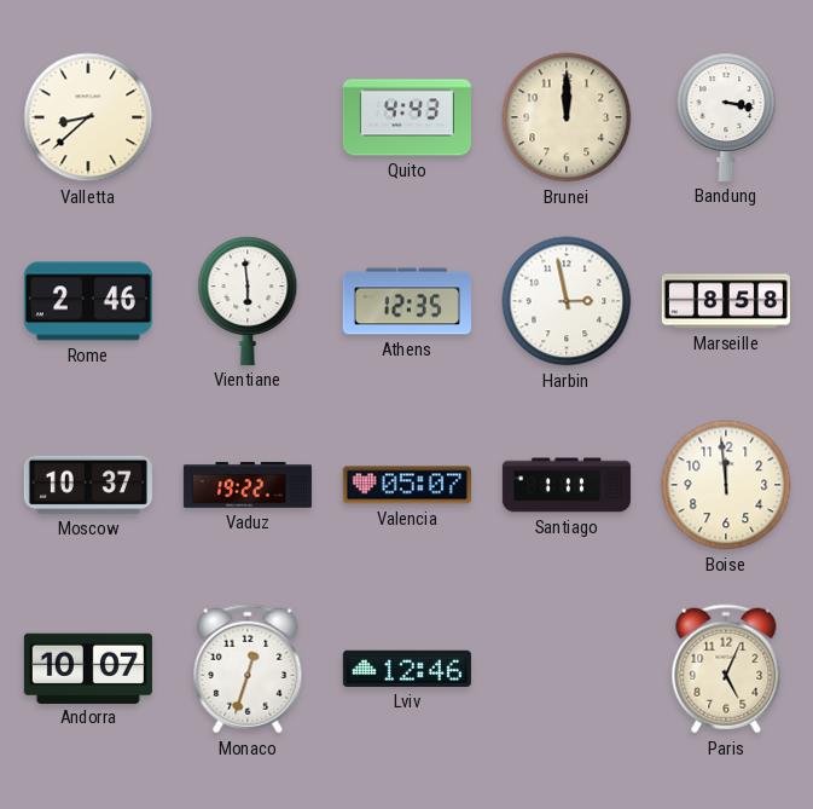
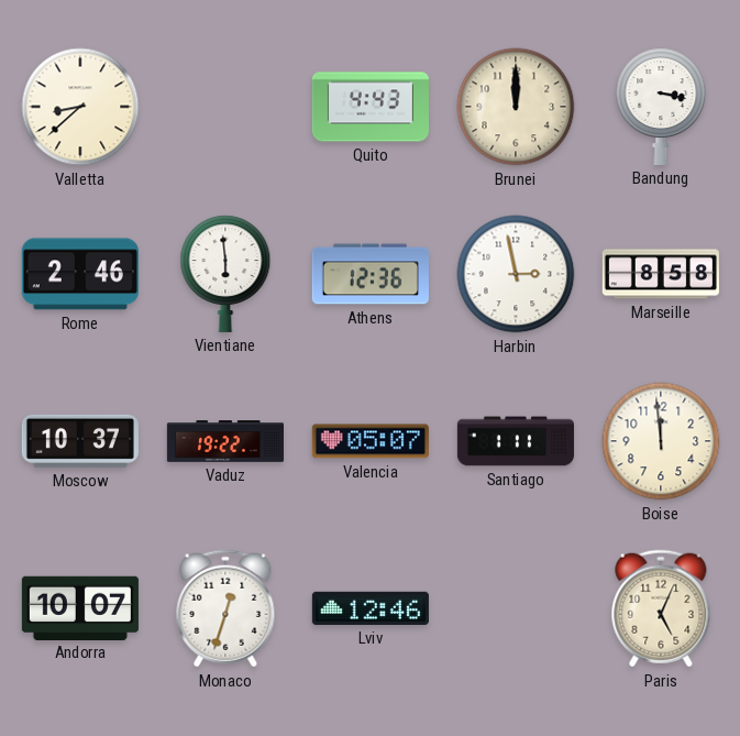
Athens: 12:35 -> 12:36
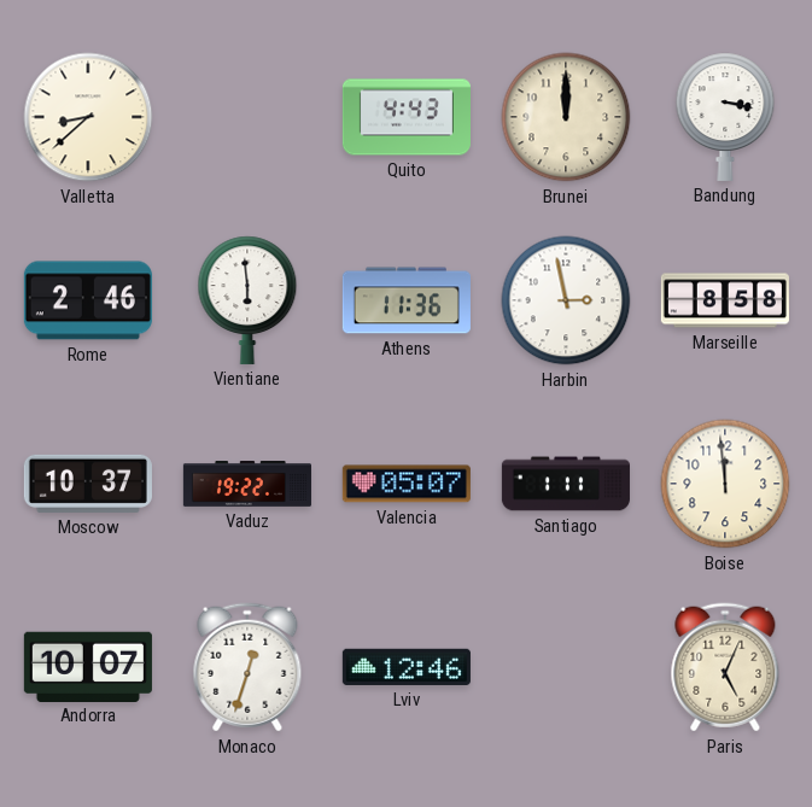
Athens: 12:36 -> 11:36
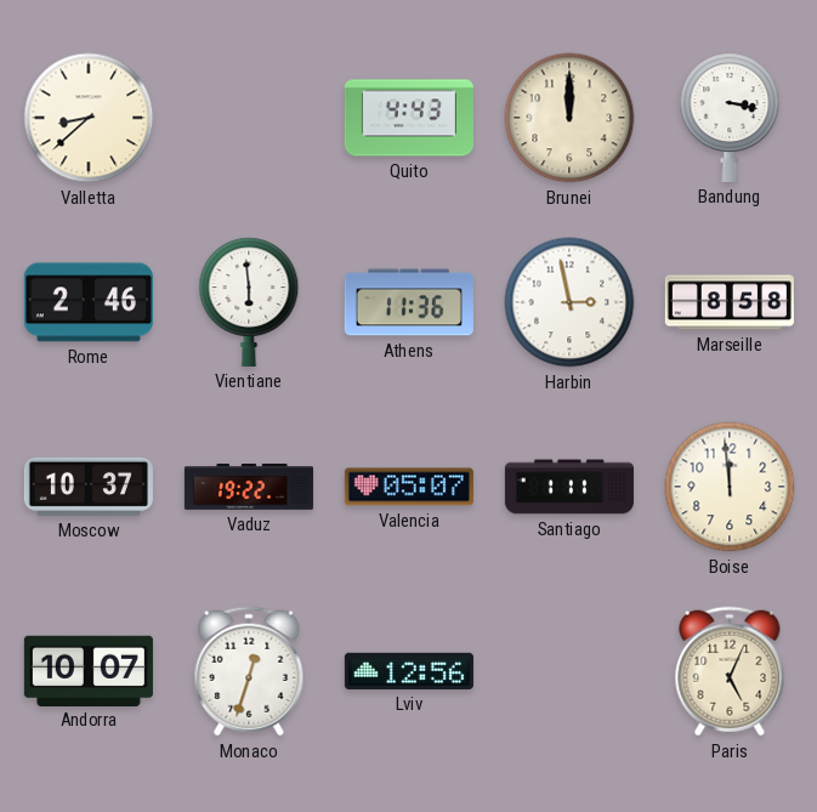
Lviv: 12:46 -> 12:56
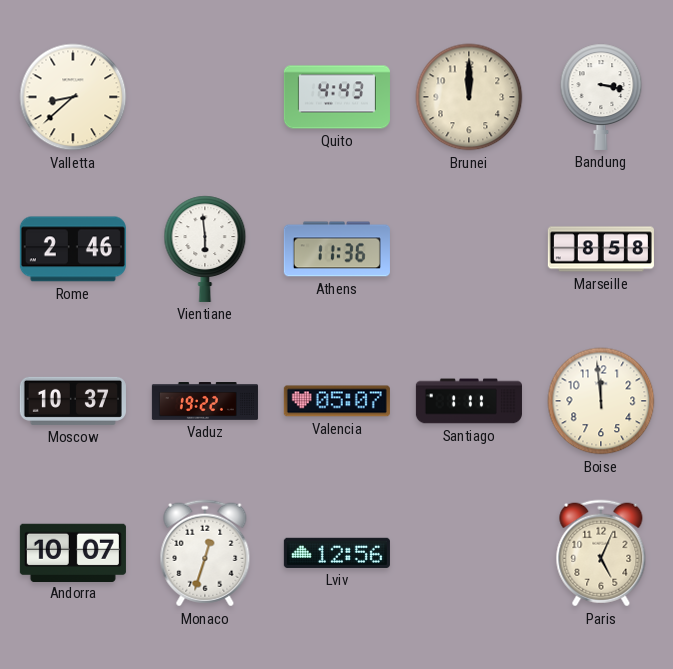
Harbin: 2:58 -> none
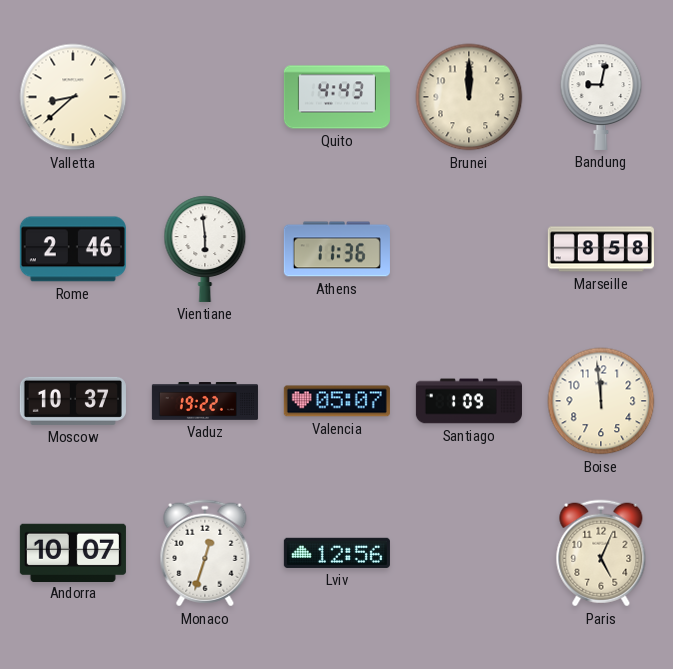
Bandung: 3:17 -> 9:02
Santiago: 1:11 -> 1:09
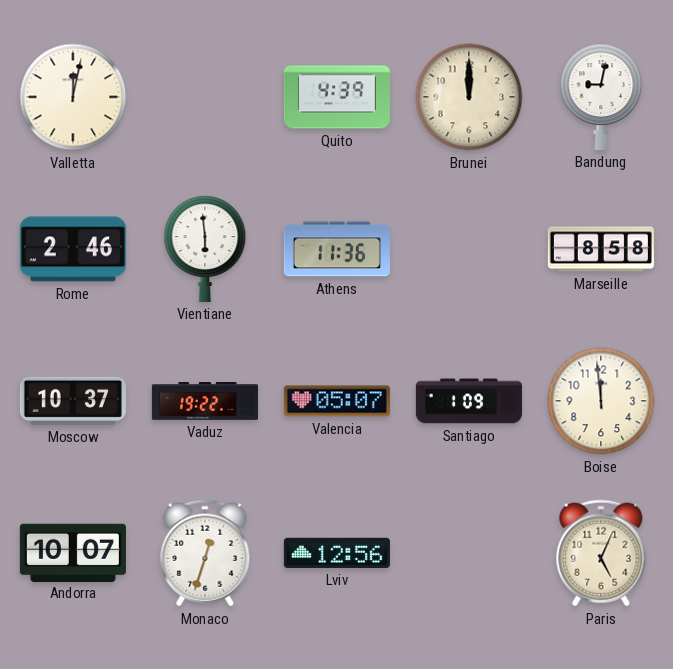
Valletta: 8:38 -> 12:02
Quito: 4:43 -> 4:39
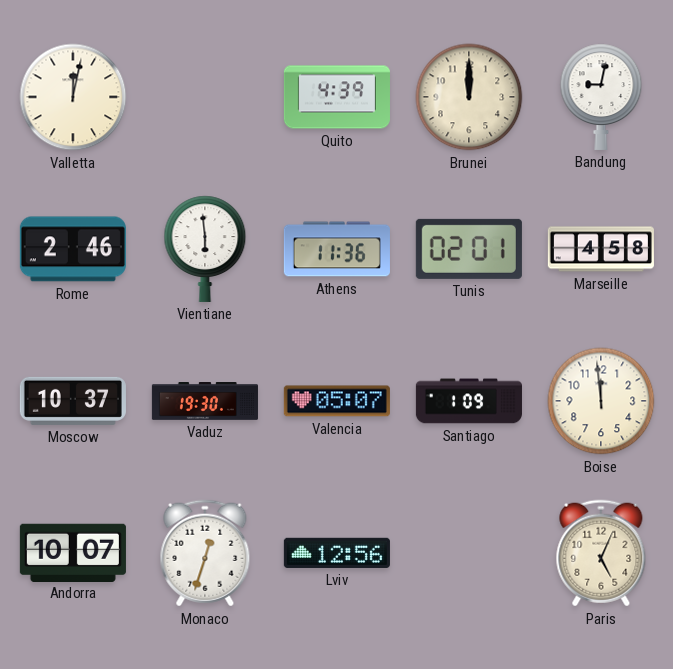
Tunis: none -> 02:01
Marseille: 8:58 -> 4:58
Vaduz: 19:22 -> 19:30
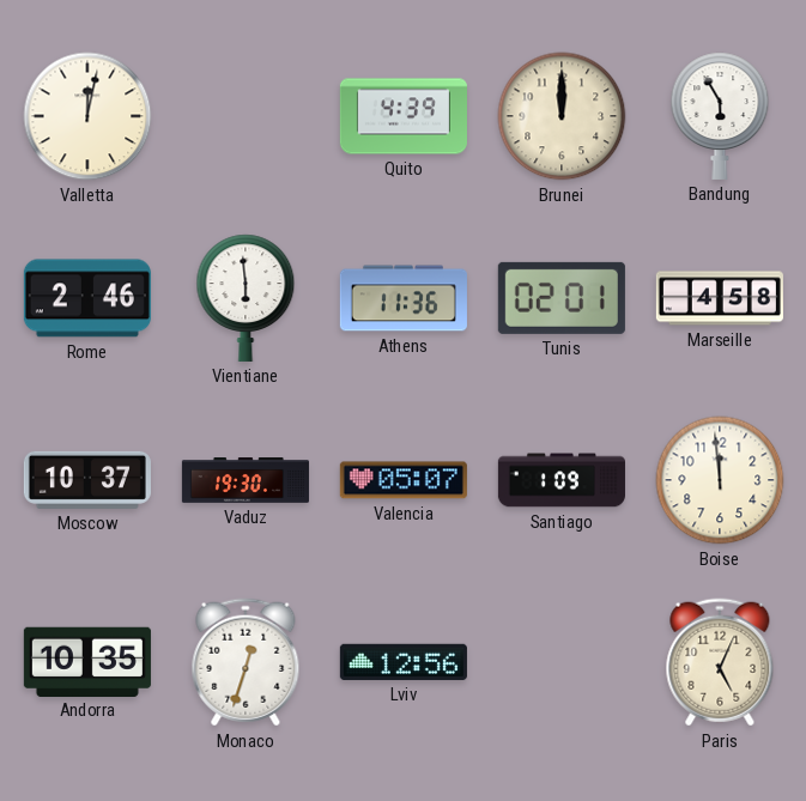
Bandung: 9:02 -> 5:55
Andorra: 10:07 -> 10:35
